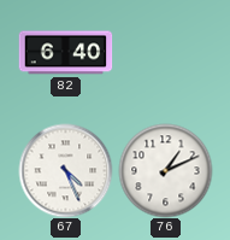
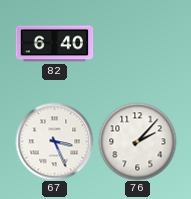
67: 4:26 -> 3:26
76: 1:11 -> 2:07
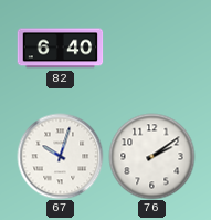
67: 3:26 -> 10:03
76: 2:07 -> 2:09
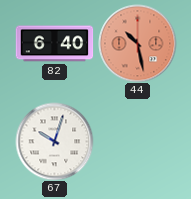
44: none -> 10:28
76: 2:09 -> none
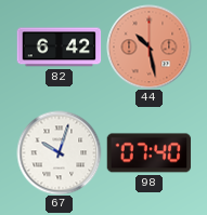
82: 6:40 -> 6:42
98: none -> 07:40
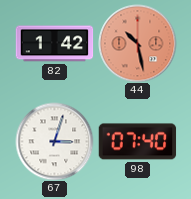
82: 6:42 -> 1:42
67: 10:03 -> 3:03
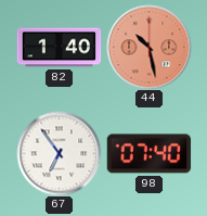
82: 1:42 -> 1:40
67: 3:03 -> 6:54
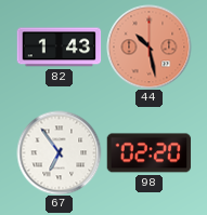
82: 1:40 -> 1:43
98: 07:40 -> 02:20
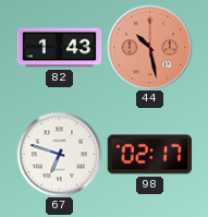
67: 6:54 -> 6:48
98: 02:20 -> 02:17
